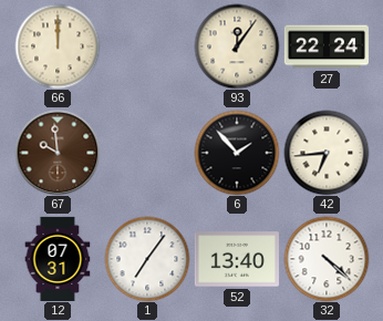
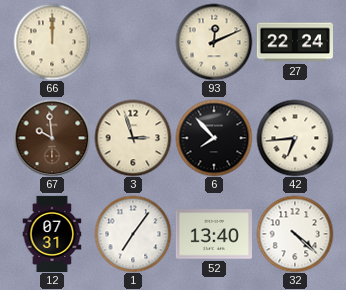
93: 12:06 -> 12:11
3: none -> 2:57
6: 1:53 -> 7:53
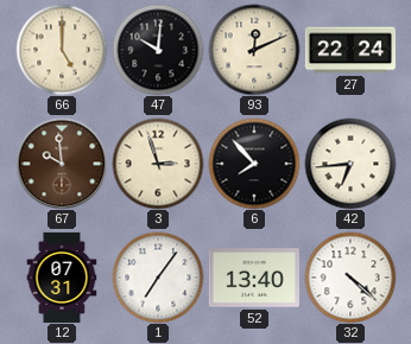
66: 12:00 -> 5:00
47: none -> 10:01
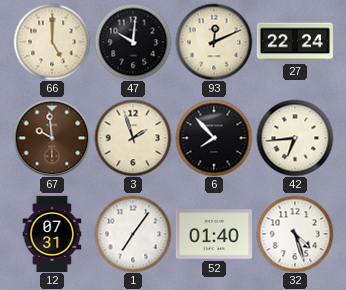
3: 2:57 -> 1:57
52: 13:40 -> 01:40
32: 4:22 -> 4:27
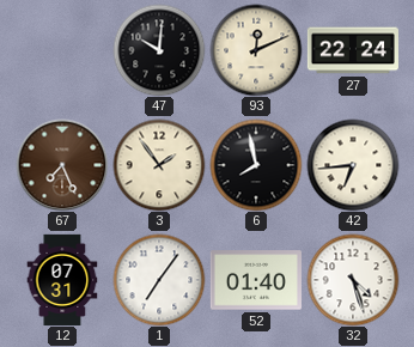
66: 5:00 -> none
67: 9:59 -> 7:26
3: 1:57 -> 1:54
6: 7:53 -> 7:58
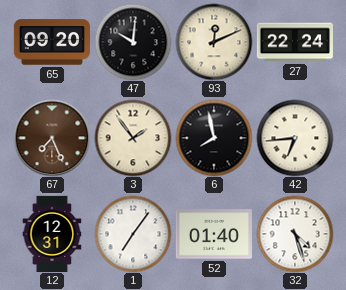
65: none -> 09:20
12: 07:31 -> 12:31
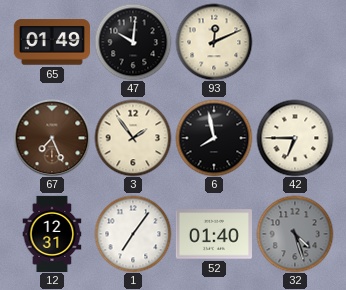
65: 09:20 -> 01:49
27: 22:24 -> none
42: 6:44 -> 6:45
32 dial: white -> grey
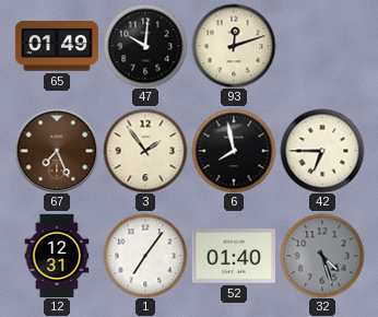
93: 12:11 -> 12:12
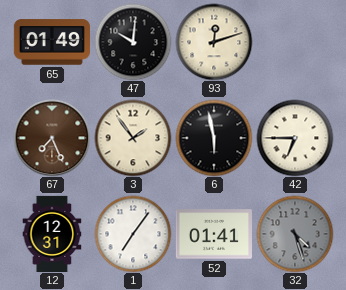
6: 7:58 -> 5:58
52: 01:40 -> 01:41
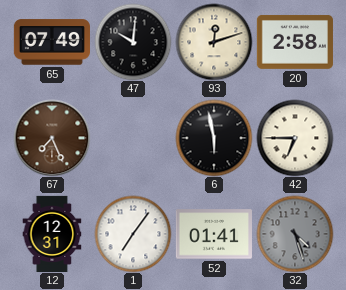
65: 01:49 -> 07:49
20: none -> 2:58
3: 1:54 -> none
